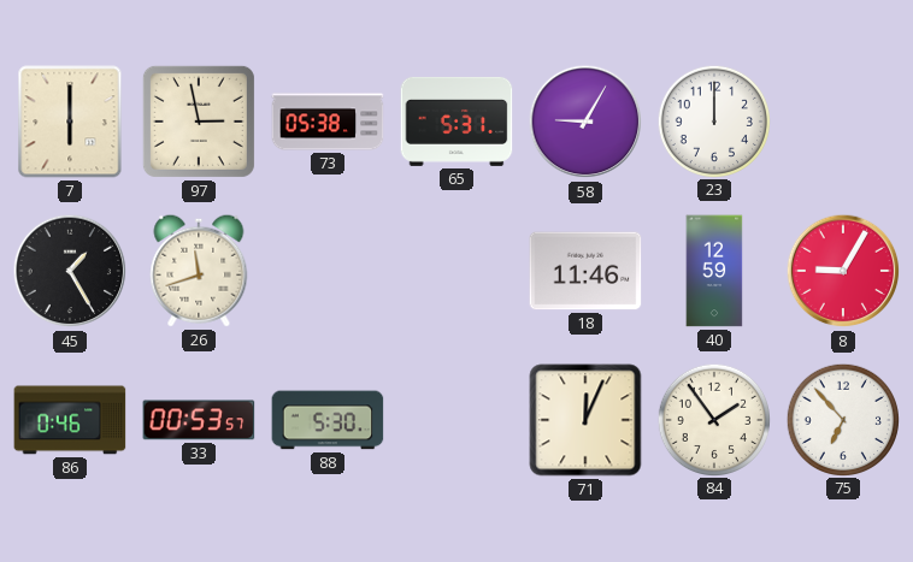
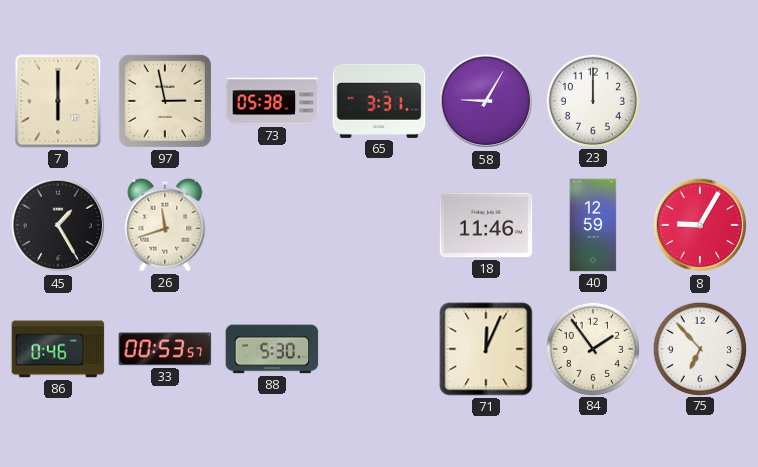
65: 5:31 -> 3:31
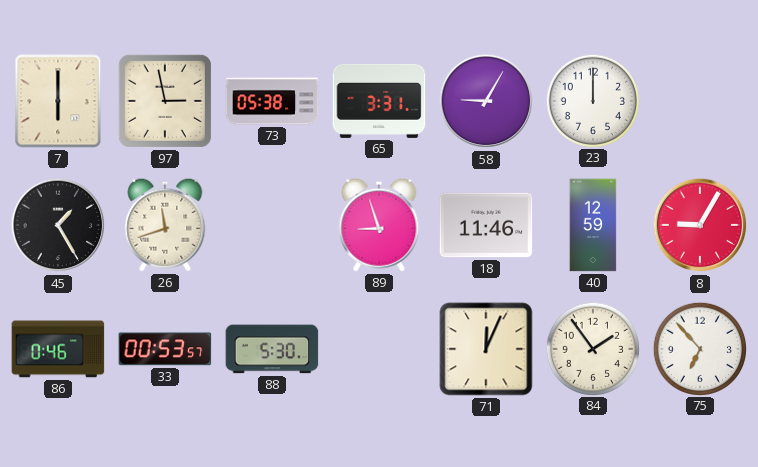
89: none -> 8:57
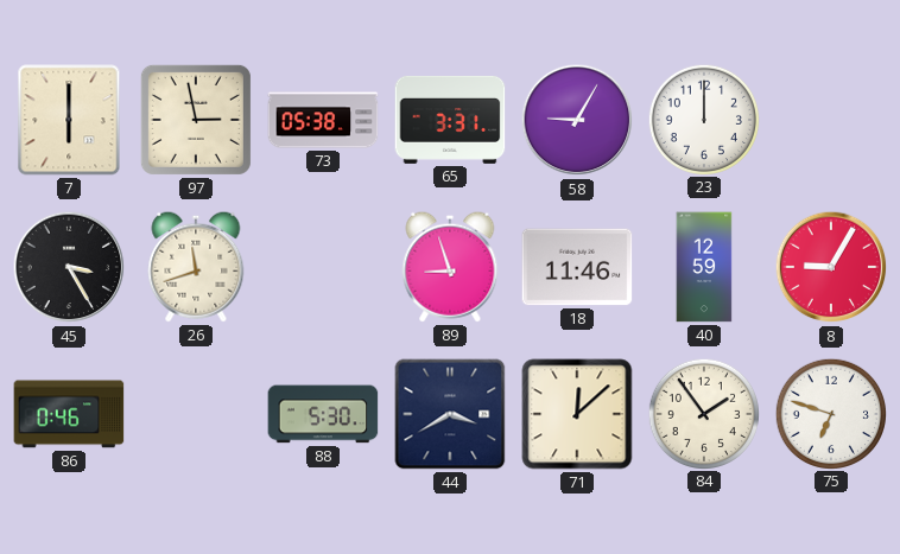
45: 1:25 -> 3:25
33: 00:53 -> none
44: none -> 3:40
71: 12:04 -> 12:08
75: 6:53 -> 6:48
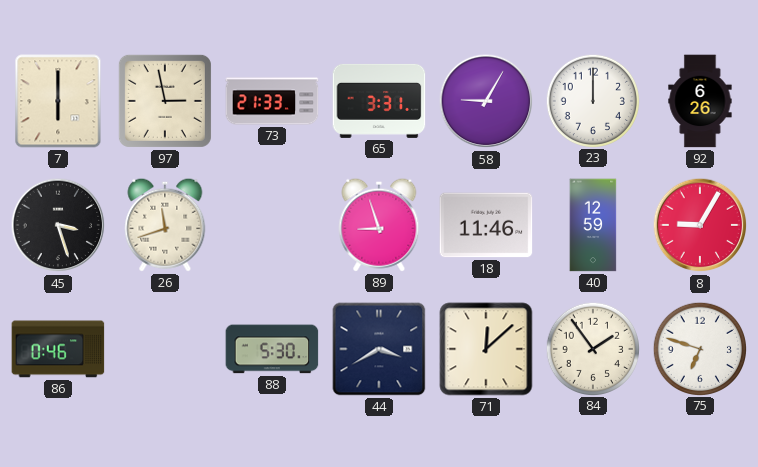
73: 05:38 -> 21:33
92: none -> 6:26
45: 3:25 -> 3:27
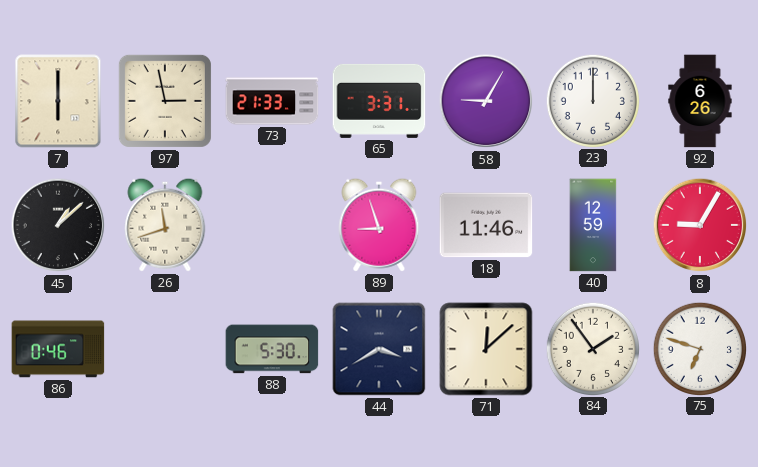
45: 3:27 -> 1:08
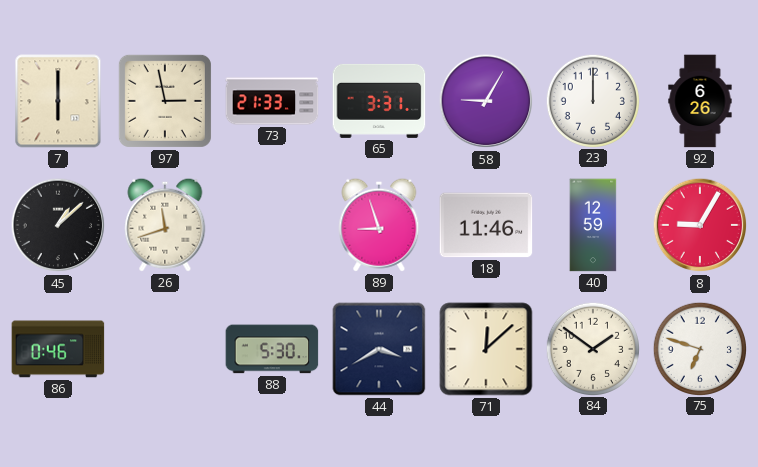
84: 1:54 -> 1:51
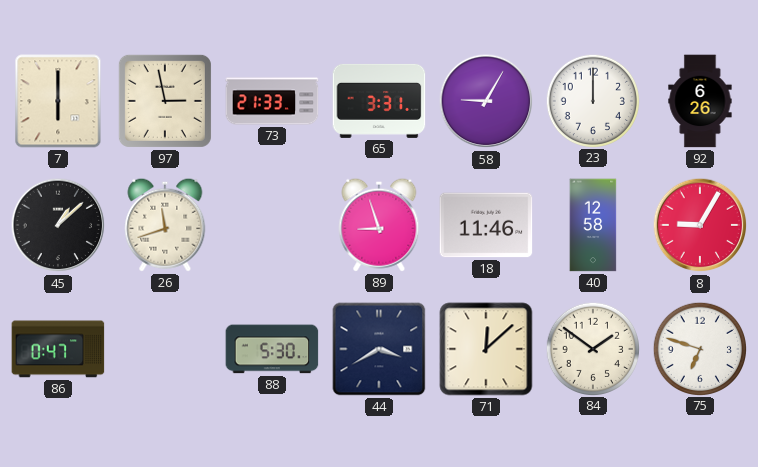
40: 12:59 -> 12:58
86: 0:46 -> 0:47
